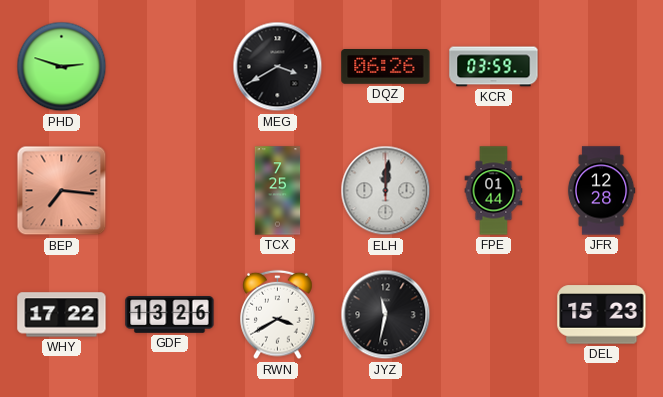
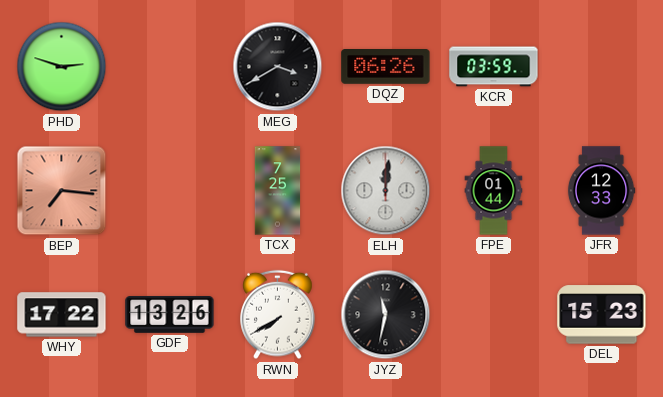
JFR: 12:28 -> 12:33
RWN: 3:40 -> 7:40
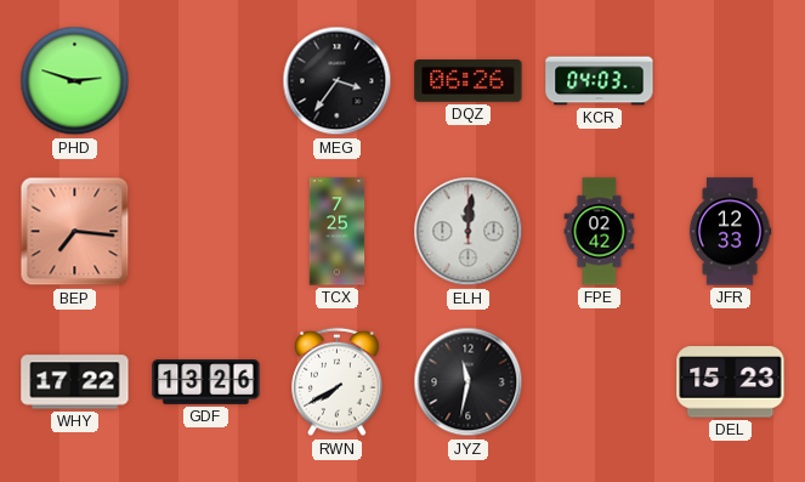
MEG: 3:40 -> 3:36
KCR: 03:59 -> 04:03
FPE: 01:44 -> 02:42
